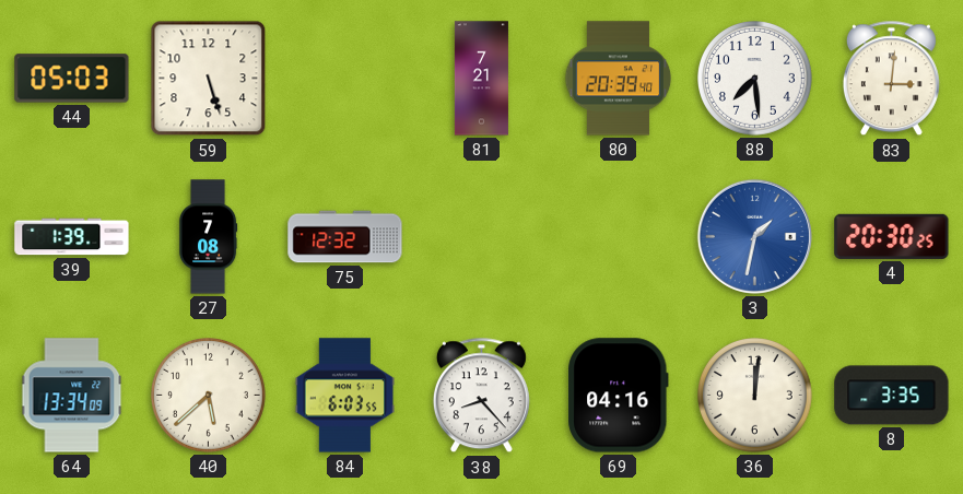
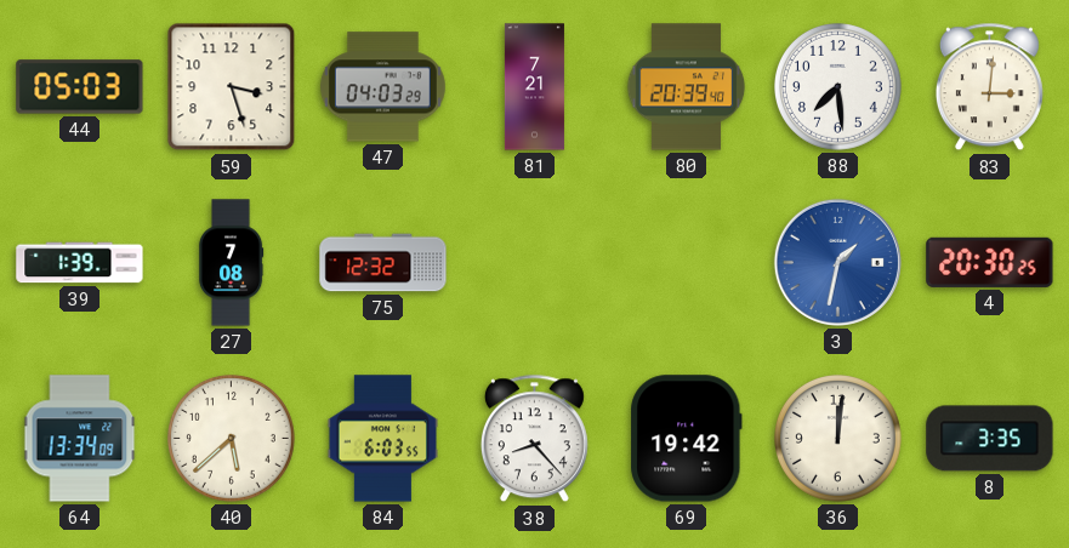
59: 5:27 -> 3:27
47: none -> 04:03
69: 04:16 -> 19:42
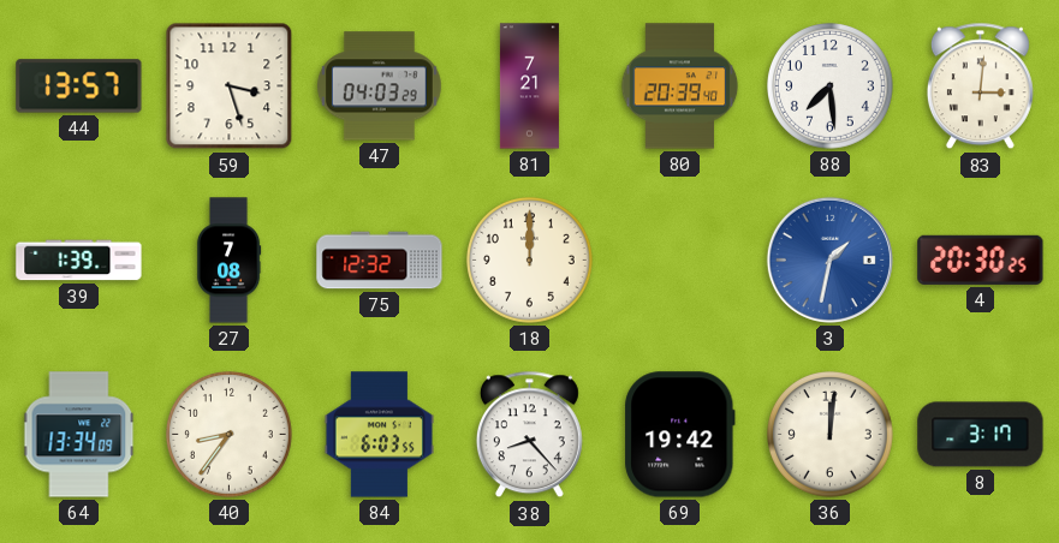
44: 05:03 -> 13:57
18: none -> 12:00
40: 5:38 -> 8:36
8: 3:35 -> 3:17
